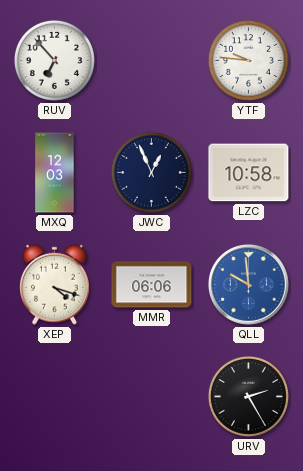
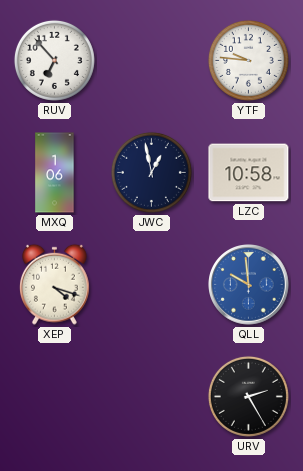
MXQ: 12:03 -> 1:06
JWC: 12:56 -> 12:58
MMR: 06:06 -> none
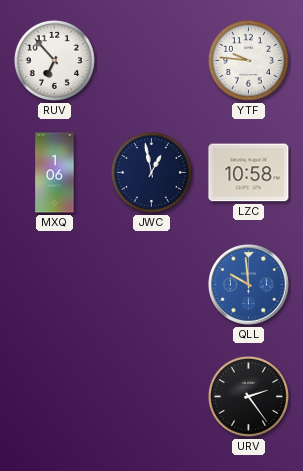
XEP: 4:18 -> none
URV: 2:25 -> 2:24
